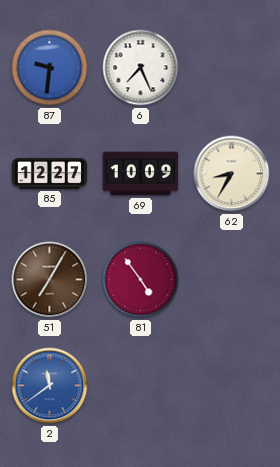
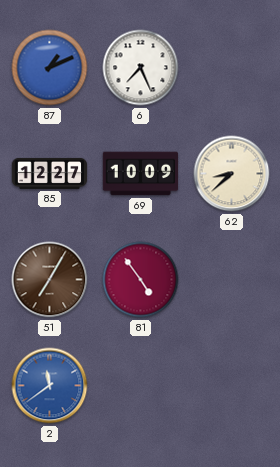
87: 9:31 -> 1:11
62: 8:35 -> 8:38
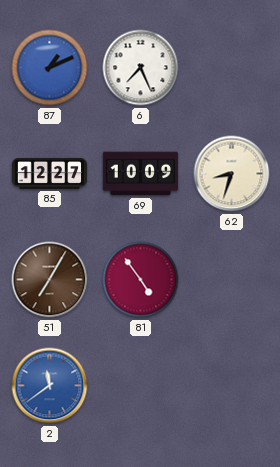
62: 8:38 -> 8:33
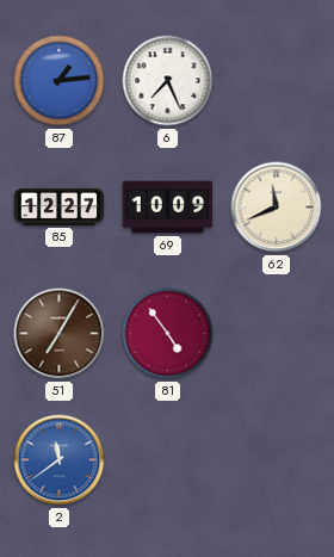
87: 1:11 -> 1:14
62: 8:33 -> 11:41
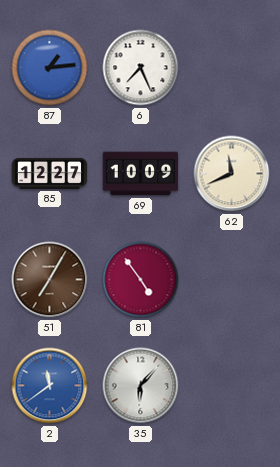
35: none -> 6:07
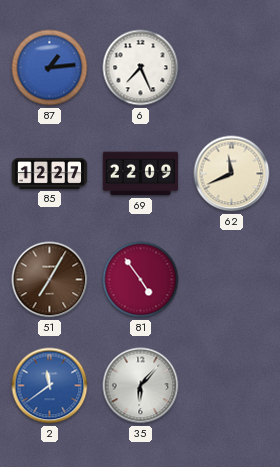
69: 10:09 -> 22:09
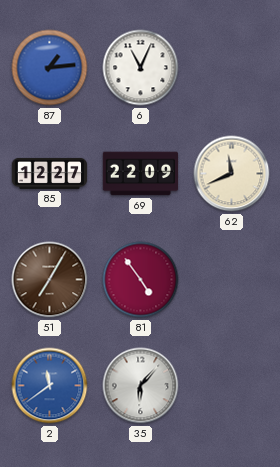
6: 7:26 -> 11:04
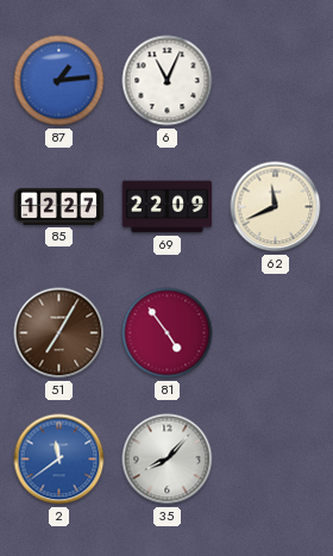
35: 6:07 -> 8:07
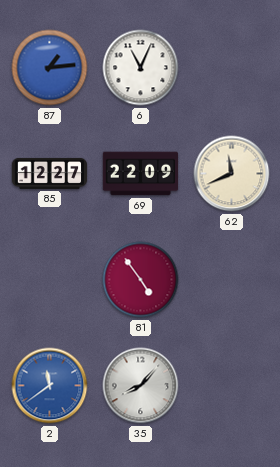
51: 7:05 -> none
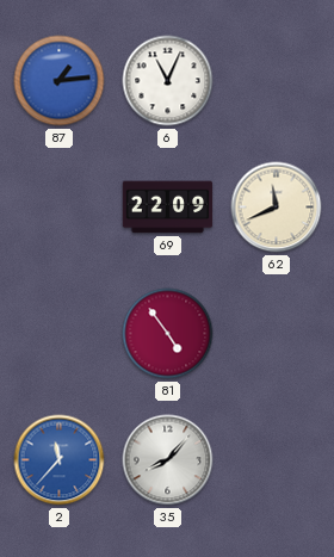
85: 12:27 -> none
2: 11:39 -> 11:37
